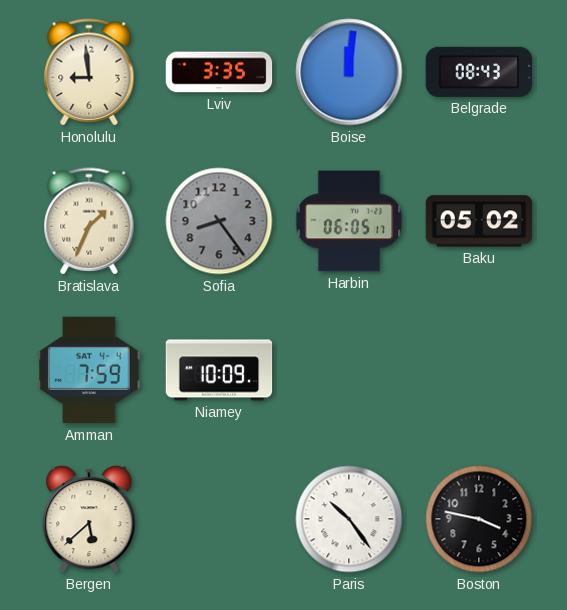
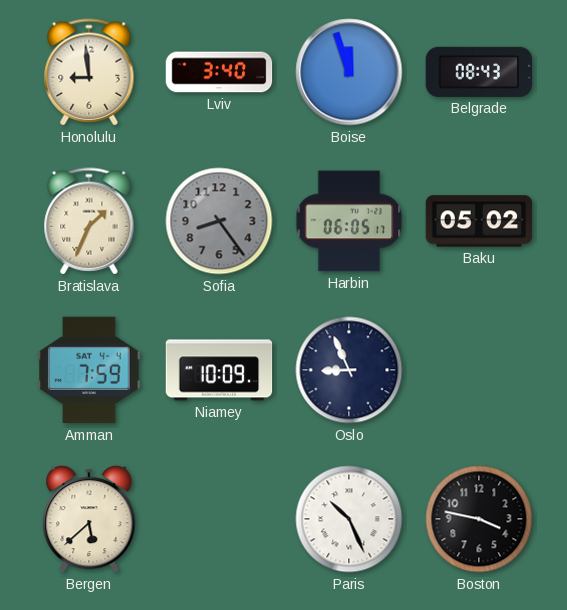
Lviv: 3:35 -> 3:40
Boise: 12:01 -> 11:57
Oslo: none -> 8:56
Paris: 10:24 -> 10:26
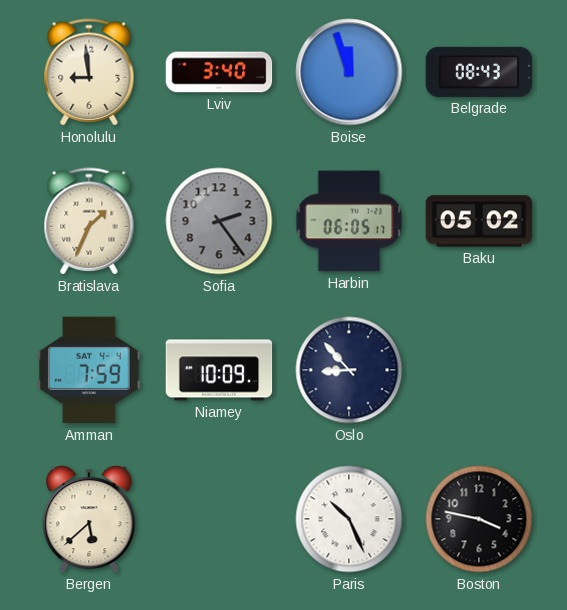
Sofia: 8:24 -> 2:24
Oslo: 8:56 -> 8:53
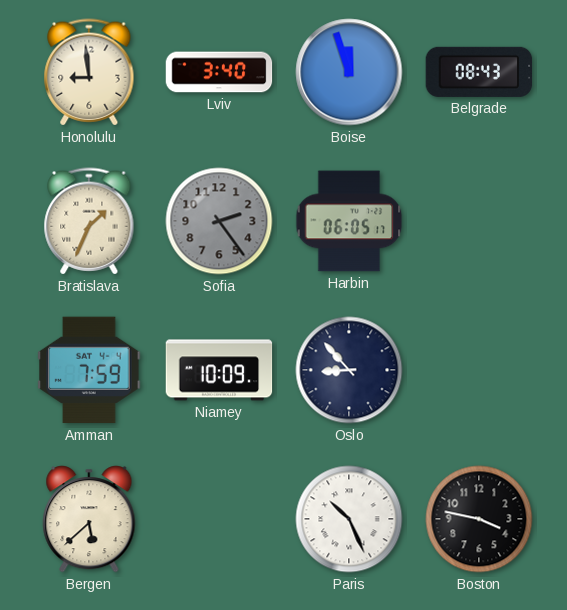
Baku: 05:02 -> none
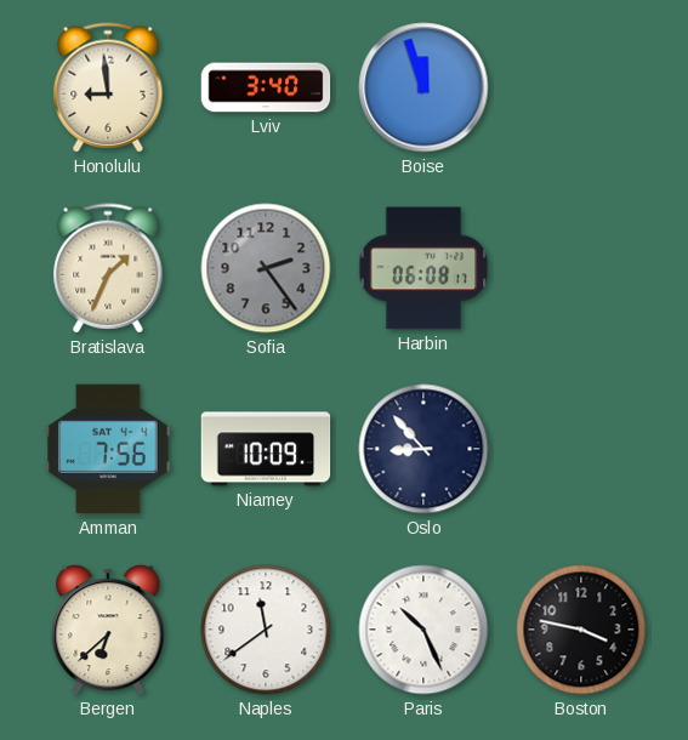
Belgrade: 08:43 -> none
Harbin: 06:05 -> 06:08
Amman: 7:59 -> 7:56
Bergen: 5:38 -> 6:38
Naples: none -> 11:39
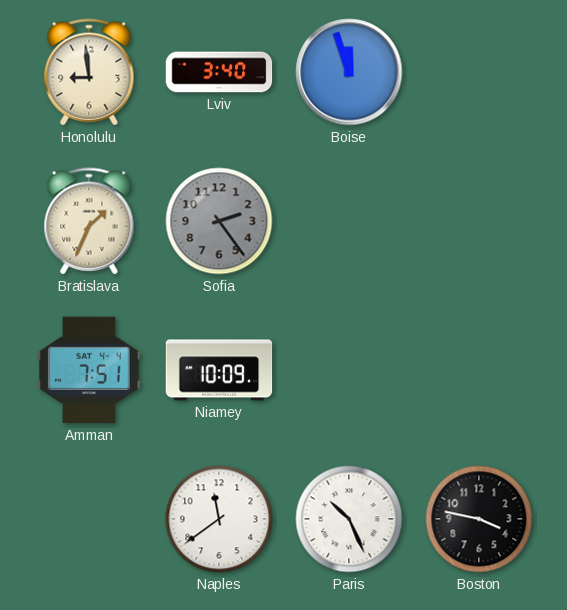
Harbin: 06:08 -> none
Amman: 7:56 -> 7:51
Oslo: 8:53 -> none
Bergen: 6:38 -> none
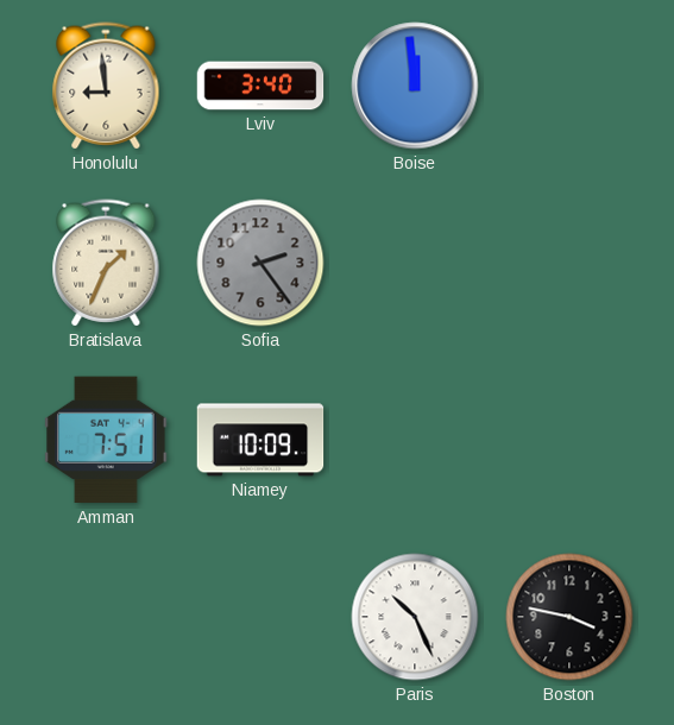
Boise: 11:57 -> 11:59
Naples: 11:39 -> none
